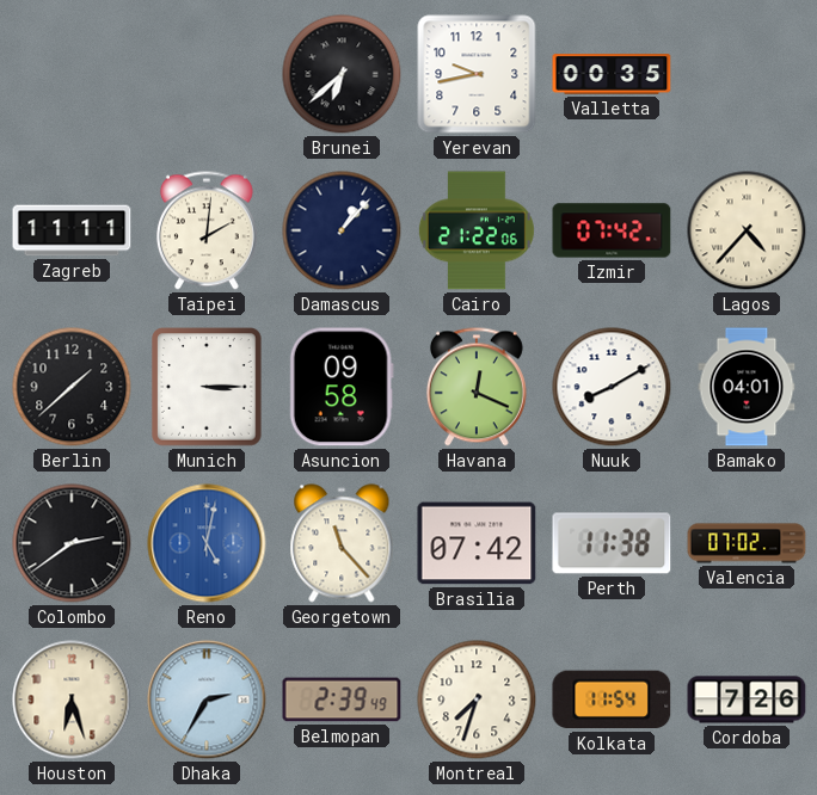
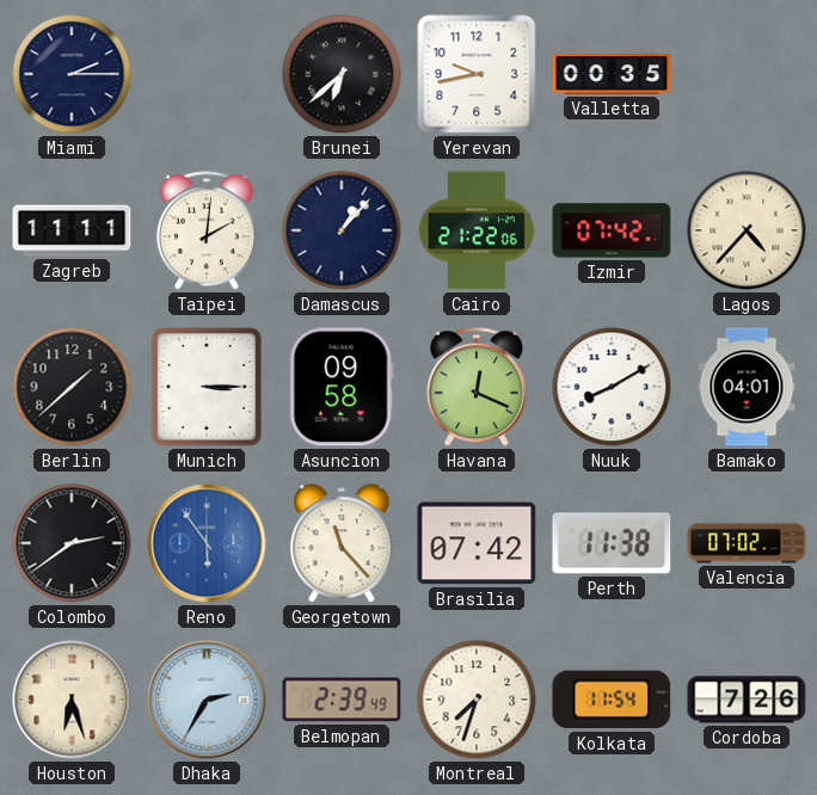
Miami: none -> 2:15
Reno: 5:02 -> 5:54
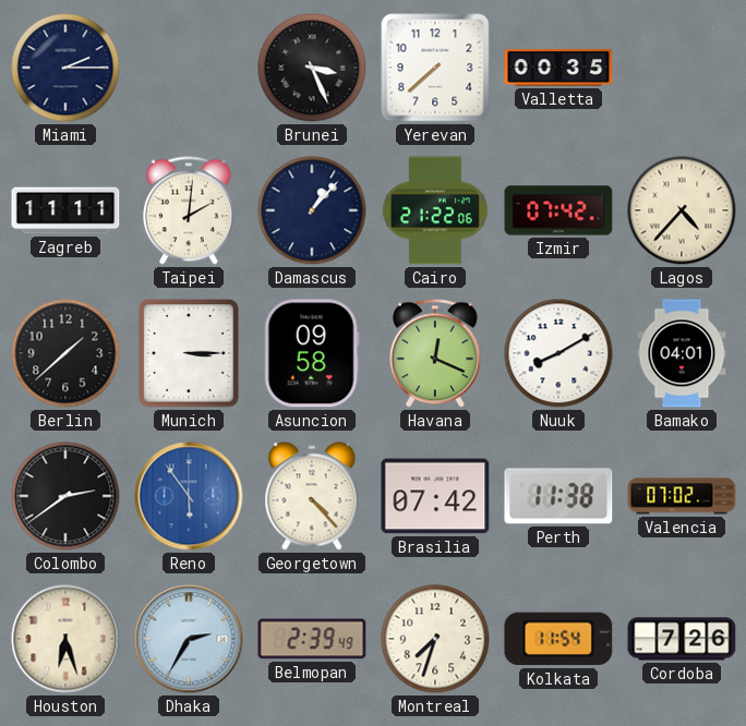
Brunei: 6:38 -> 3:26
Yerevan: 9:43 -> 7:38
Georgetown: 11:23 -> 4:23
